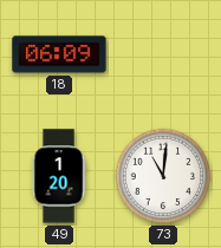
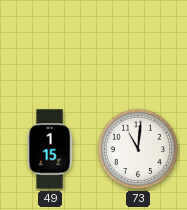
18: 06:09 -> none
49: 1:20 -> 1:15
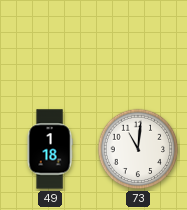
49: 1:15 -> 1:18
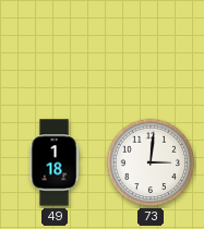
73: 11:01 -> 3:01
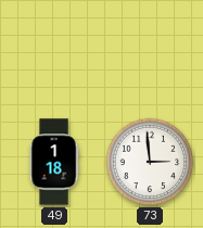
73: 3:01 -> 2:59
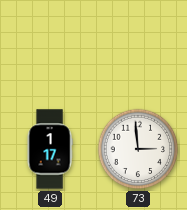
49: 1:18 -> 1:17
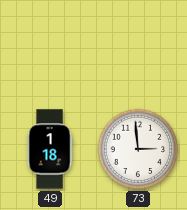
49: 1:17 -> 1:18
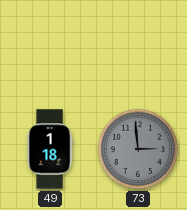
73 dial: white -> grey
